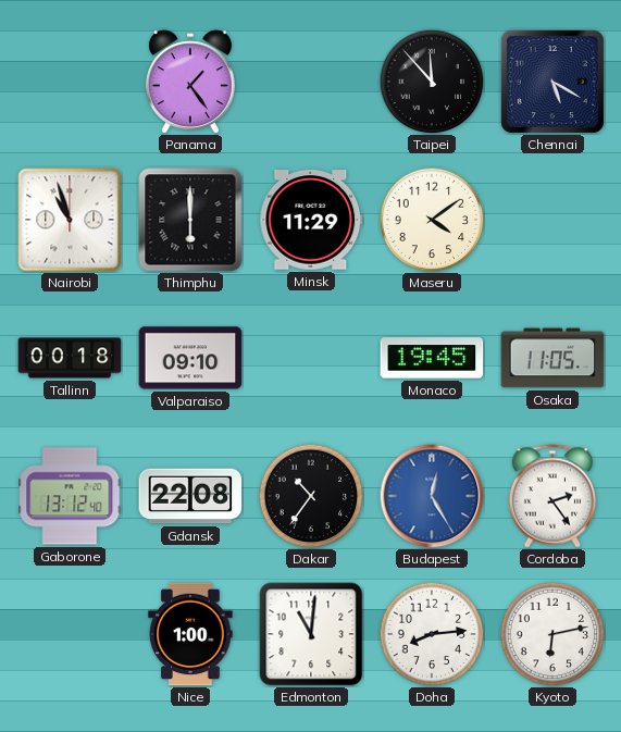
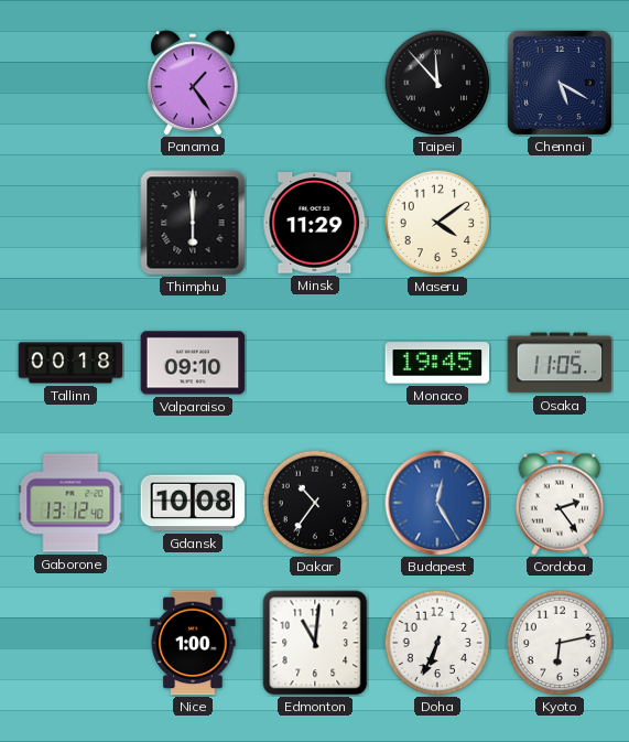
Nairobi: 10:57 -> none
Gdansk: 22:08 -> 10:08
Doha: 8:14 -> 6:34
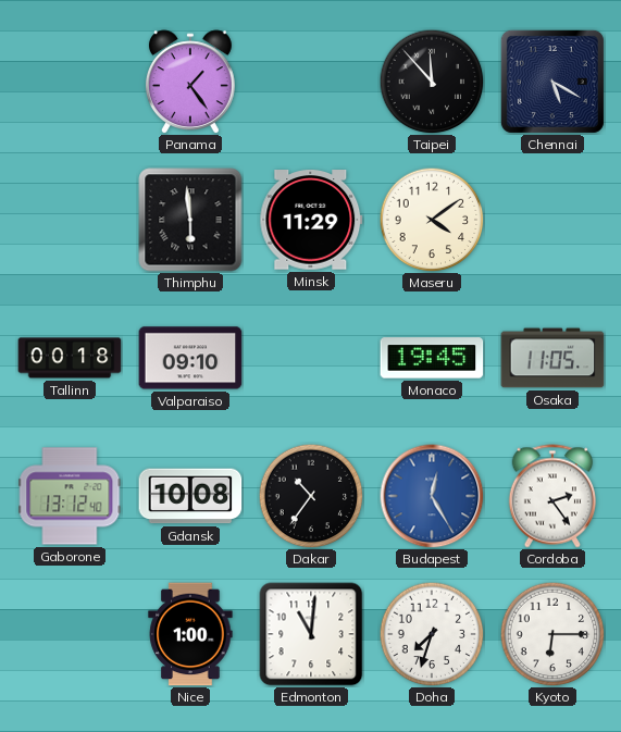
Thimphu: 6:00 -> 5:59
Doha: 6:34 -> 7:33
Kyoto: 6:13 -> 6:15
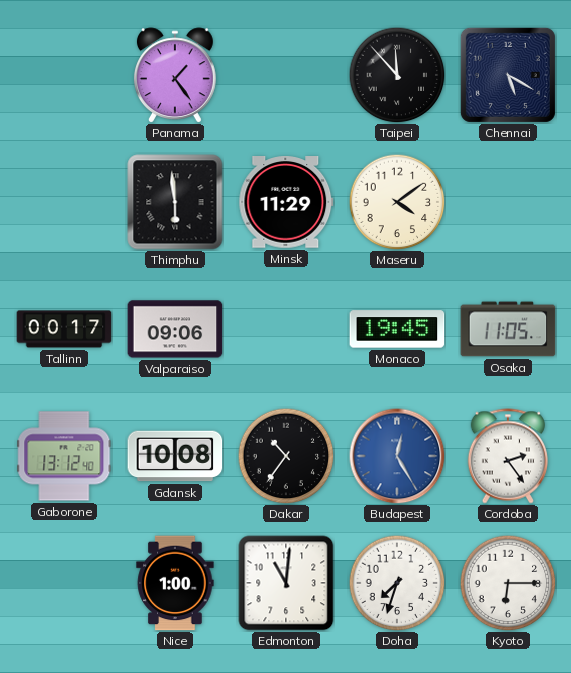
Tallinn: 00:18 -> 00:17
Valparaiso: 09:10 -> 09:06
